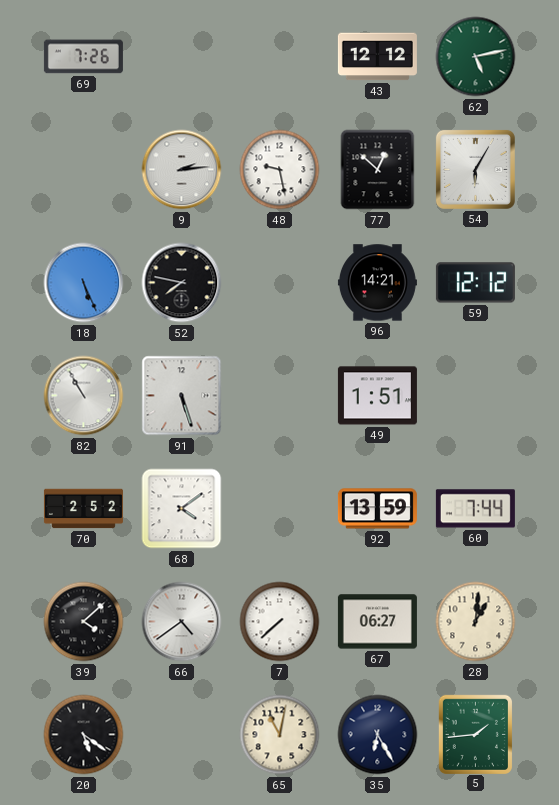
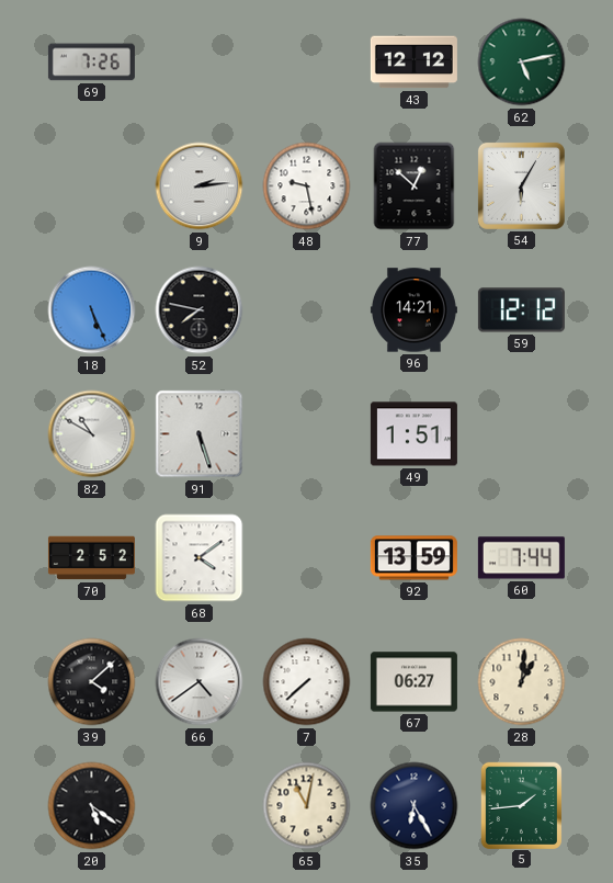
82: 10:55 -> 10:50
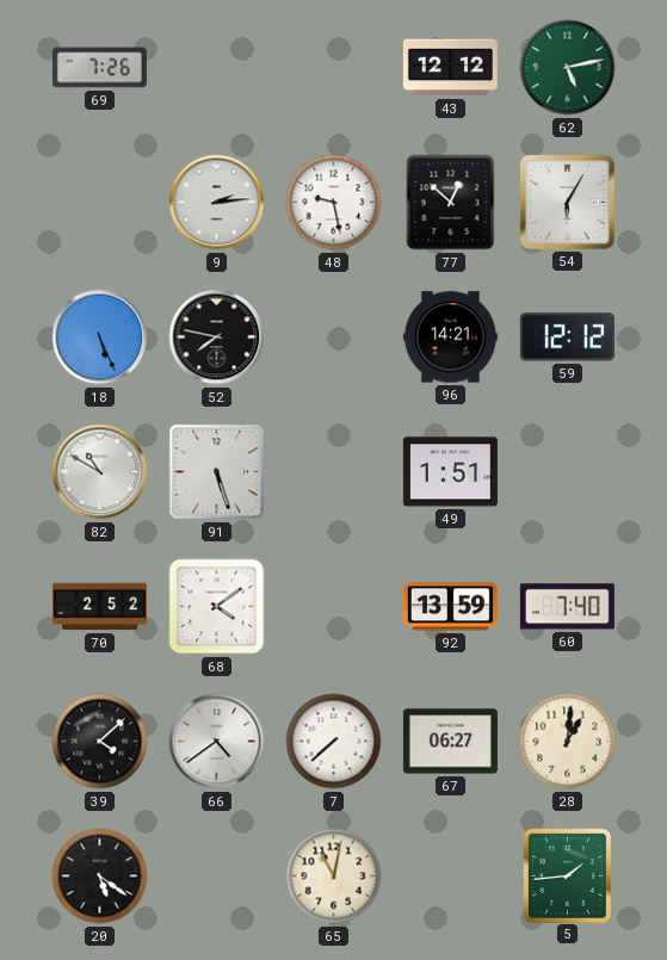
60: 7:44 -> 7:40
35: 6:25 -> none
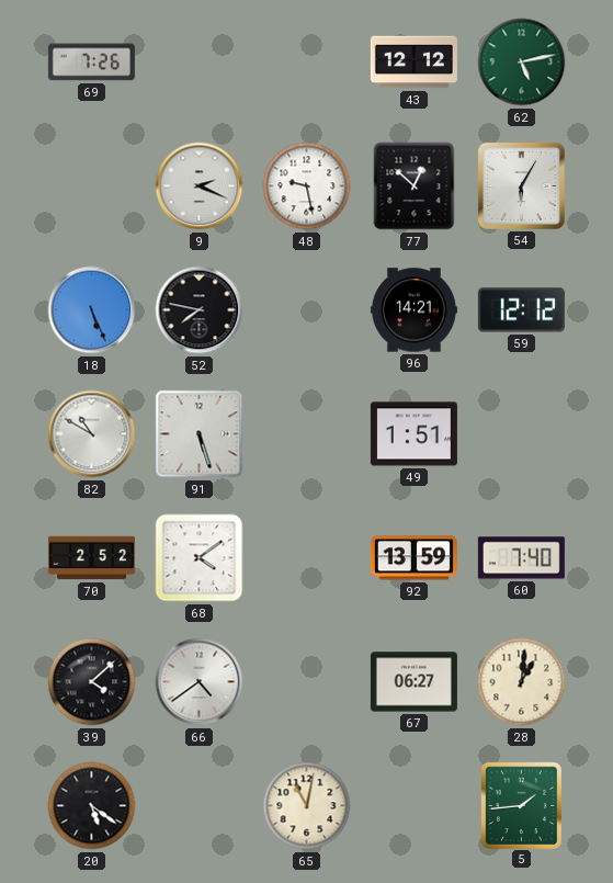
9: 2:14 -> 2:19
7: 7:38 -> none
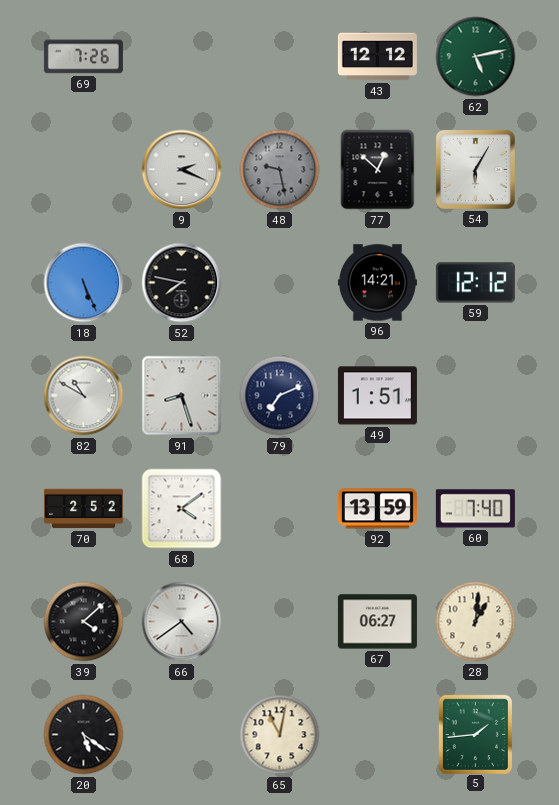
48 dial: white -> grey
91: 5:27 -> 8:27
79: none -> 7:11
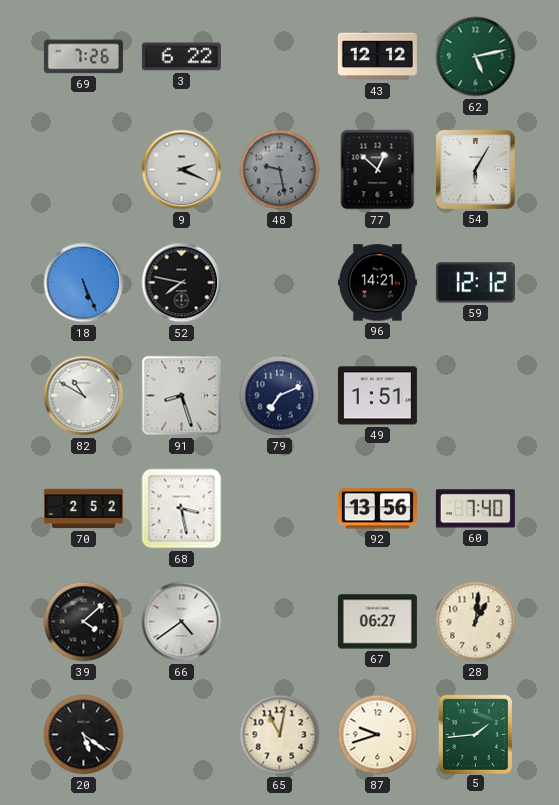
3: none -> 6:22
68: 4:09 -> 3:28
92: 13:59 -> 13:56
87: none -> 9:42
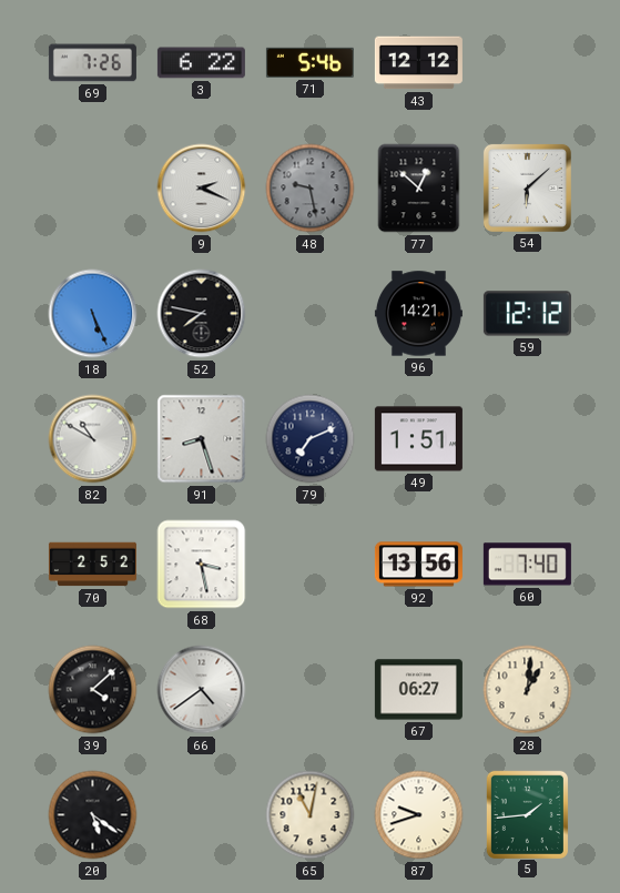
71: none -> 5:46
62: 5:13 -> none
54: 6:05 -> 6:08
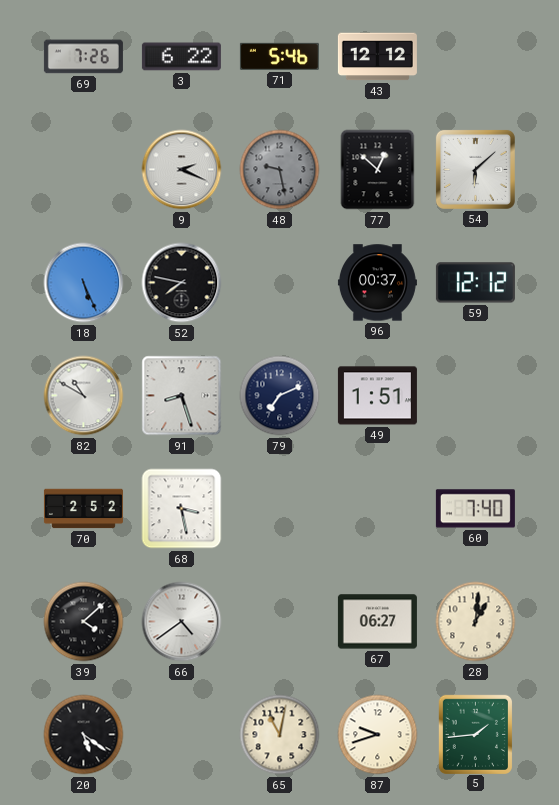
96: 14:21 -> 00:37
92: 13:56 -> none
